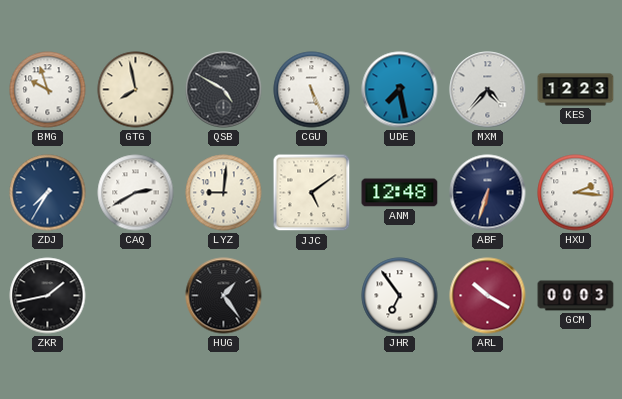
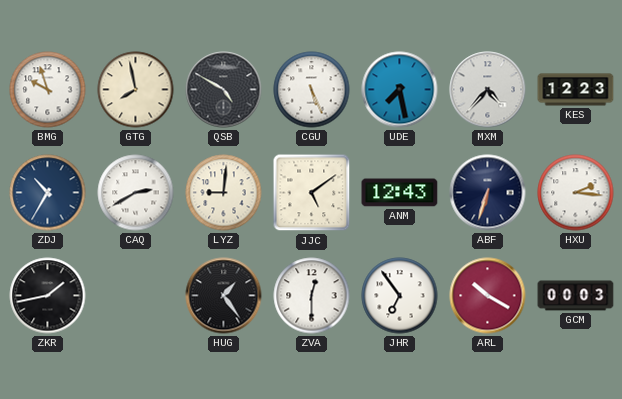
ZDJ: 7:35 -> 10:35
ANM: 12:48 -> 12:43
ZVA: none -> 12:30
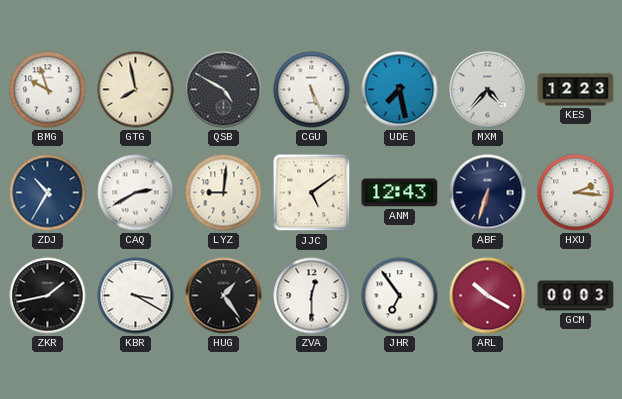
KBR: none -> 3:20
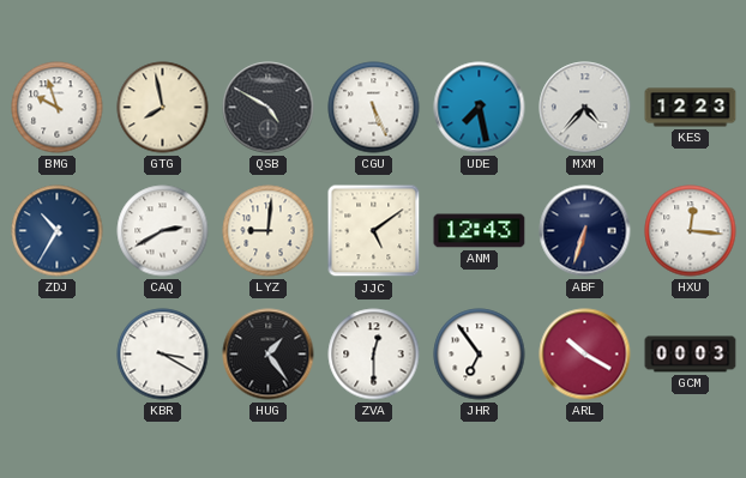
HXU: 2:16 -> 12:16
ZKR: 1:43 -> none
